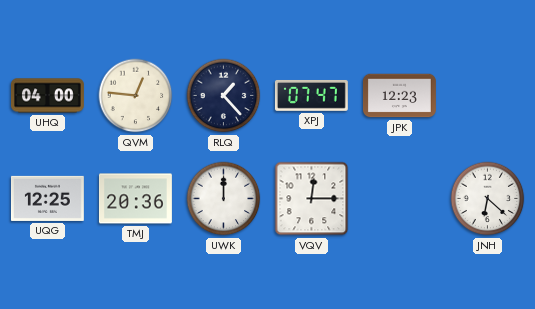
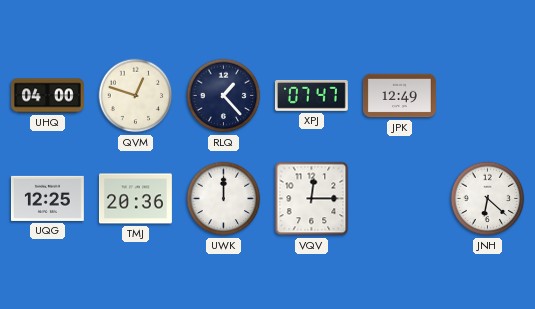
QVM: 12:46 -> 12:48
JPK: 12:23 -> 12:49
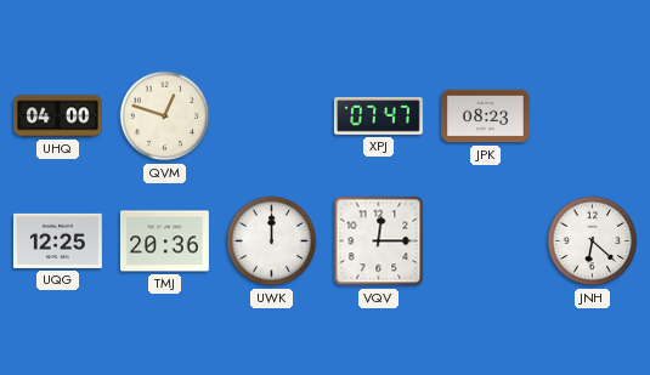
RLQ: 1:23 -> none
JPK: 12:49 -> 08:23
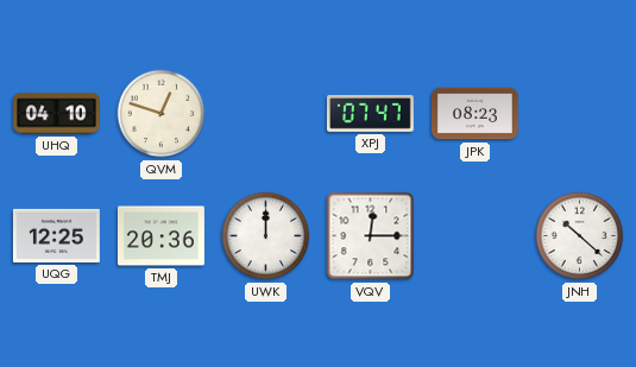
UHQ: 04:00 -> 04:10
JNH: 6:22 -> 10:22
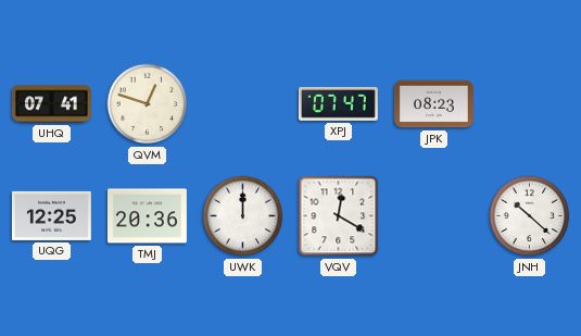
UHQ: 04:10 -> 07:41
VQV: 12:15 -> 12:20
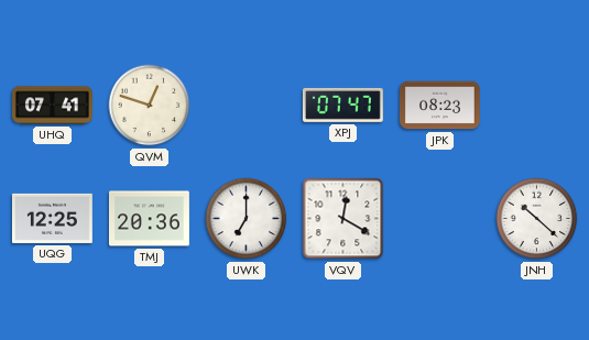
UWK: 12:00 -> 7:00
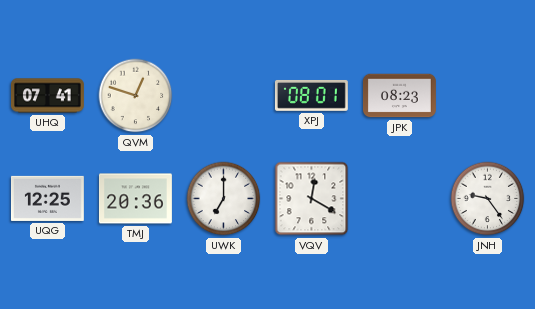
XPJ: 07:47 -> 08:01
JNH: 10:22 -> 9:24
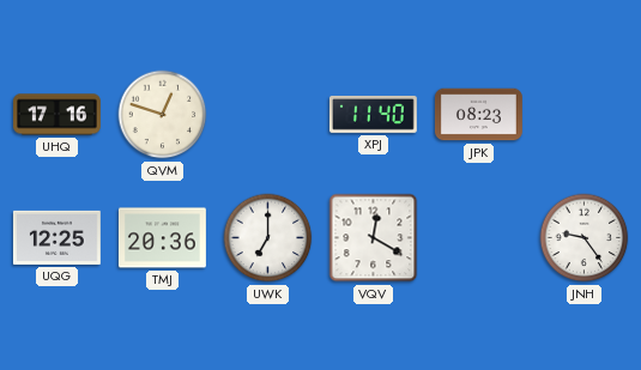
UHQ: 07:41 -> 17:16
XPJ: 08:01 -> 11:40
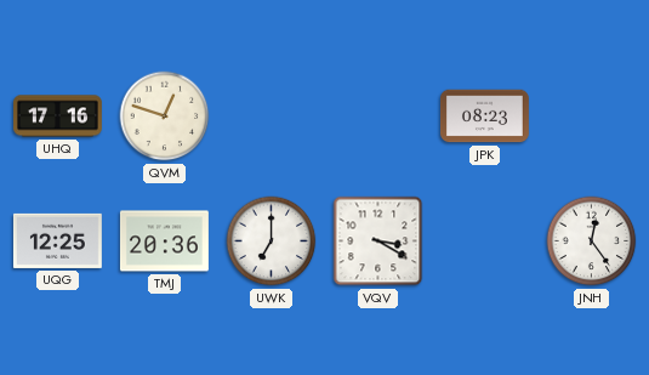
XPJ: 11:40 -> none
VQV: 12:20 -> 3:20
JNH: 9:24 -> 12:24
